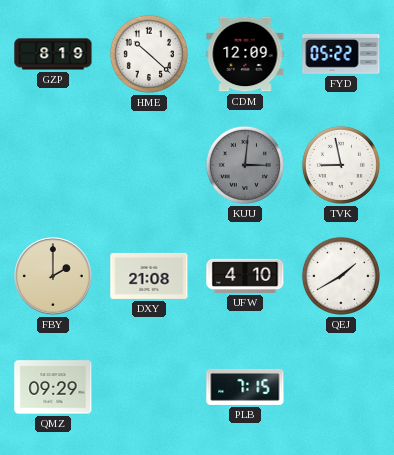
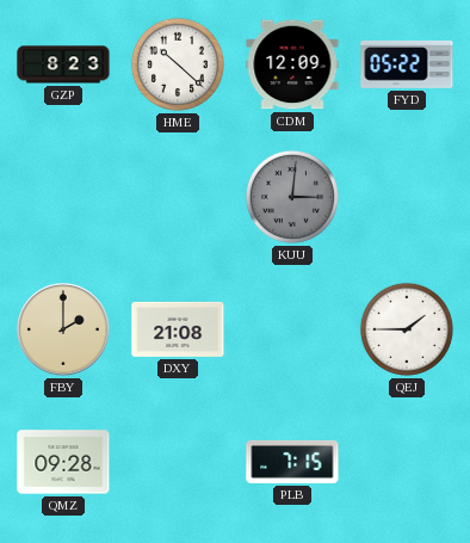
GZP: 8:19 -> 8:23
TVK: 8:58 -> none
UFW: 4:10 -> none
QEJ: 1:40 -> 1:45
QMZ: 09:29 -> 09:28
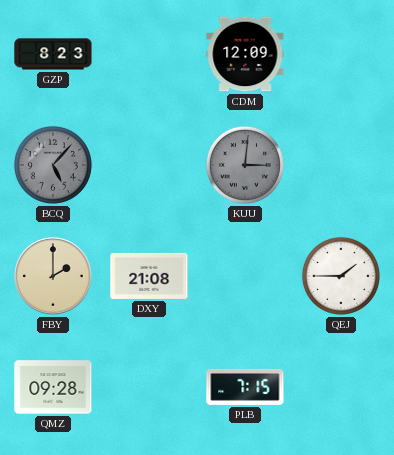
HME: 10:22 -> none
FYD: 05:22 -> none
BCQ: none -> 5:07
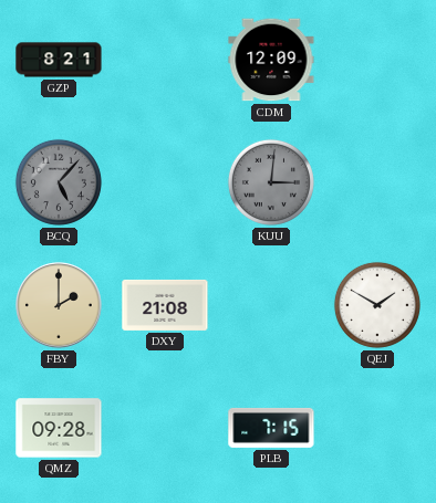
GZP: 8:23 -> 8:21
QEJ: 1:45 -> 1:50
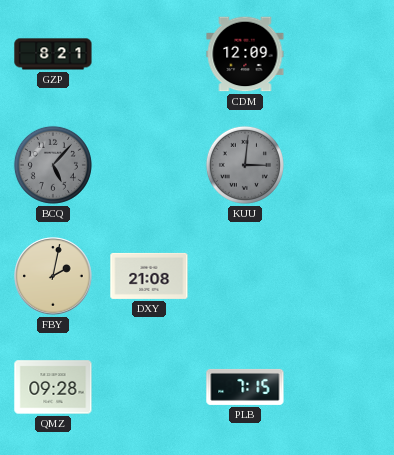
FBY: 2:00 -> 2:02
QEJ: 1:50 -> none
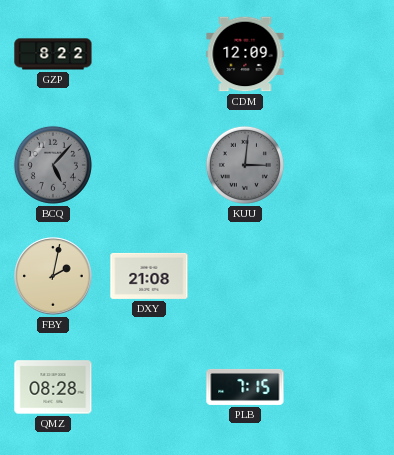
GZP: 8:21 -> 8:22
QMZ: 09:28 -> 08:28
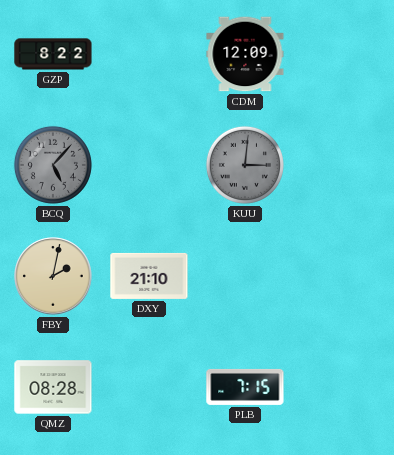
DXY: 21:08 -> 21:10
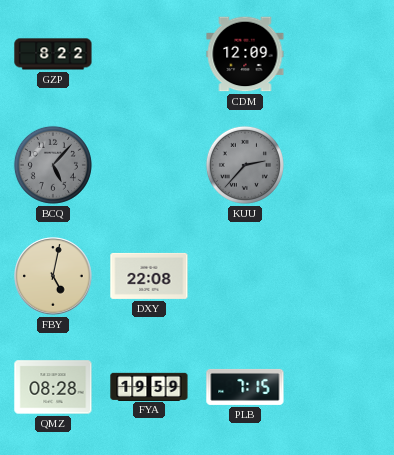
KUU: 3:01 -> 2:37
FBY: 2:02 -> 5:02
DXY: 21:10 -> 22:08
FYA: none -> 19:59
